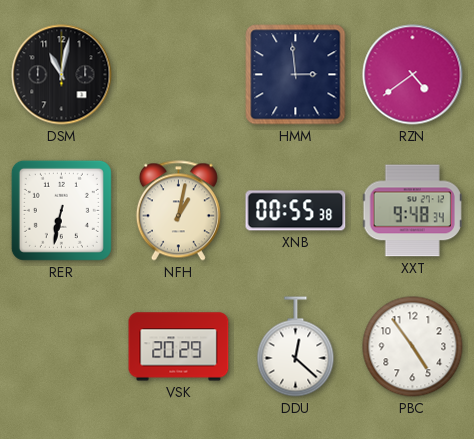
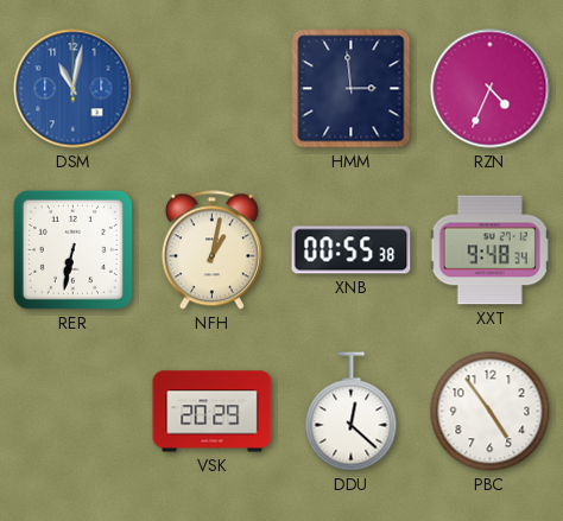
DSM dial: black -> blue
RZN: 4:39 -> 4:34
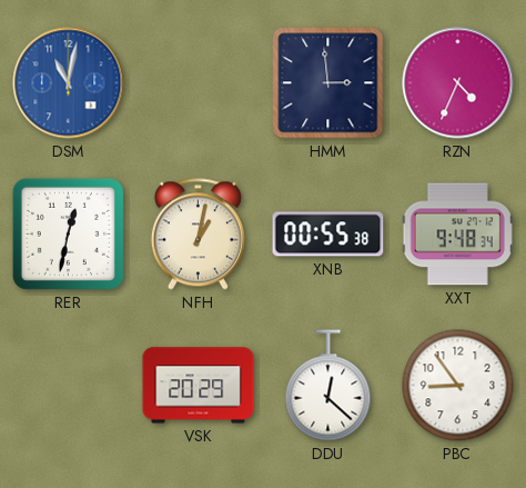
RER: 6:32 -> 12:32
PBC: 4:54 -> 8:54
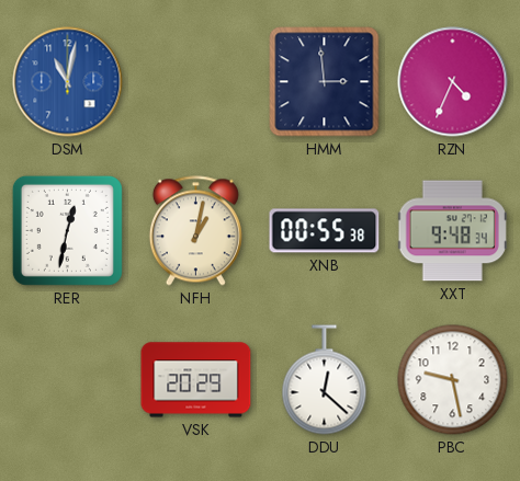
PBC: 8:54 -> 9:28
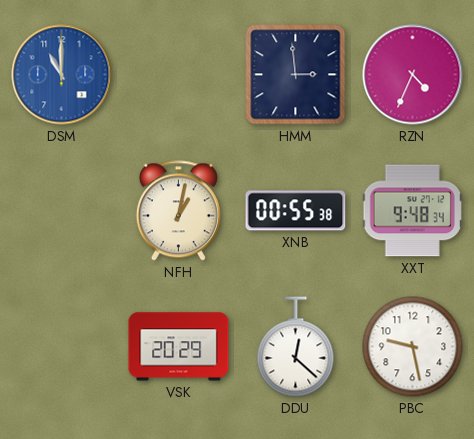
DSM: 11:02 -> 11:00
RER: 12:32 -> none
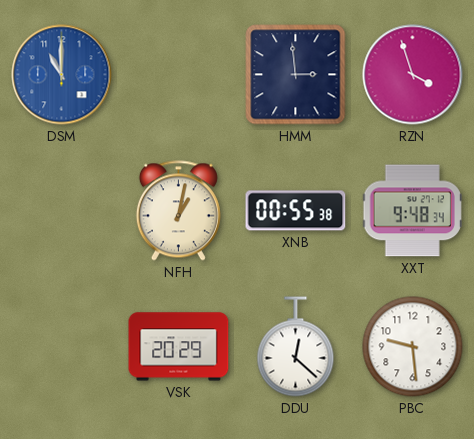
RZN: 4:34 -> 3:57
PBC: 9:28 -> 9:29
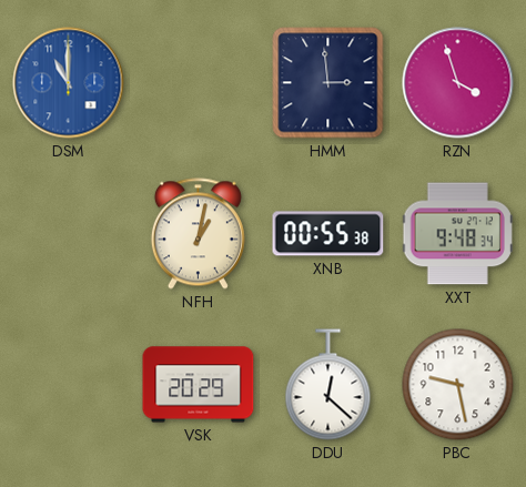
PBC: 9:29 -> 9:28
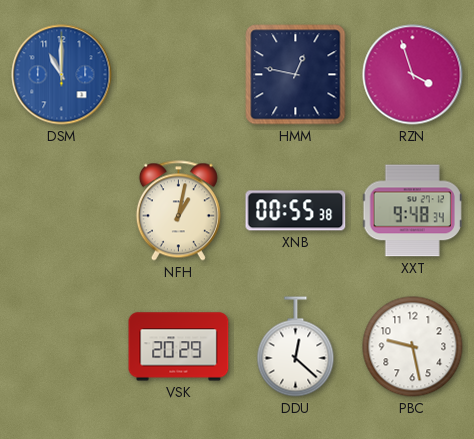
HMM: 2:59 -> 12:47
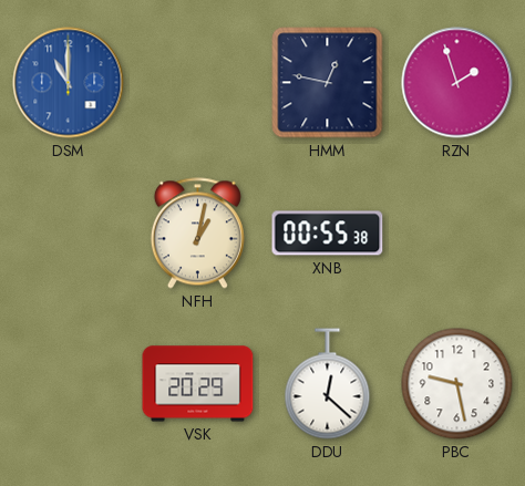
RZN: 3:57 -> 1:57
XXT: 9:48 -> none
